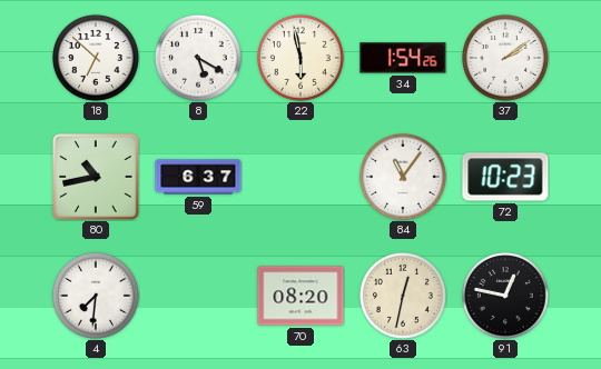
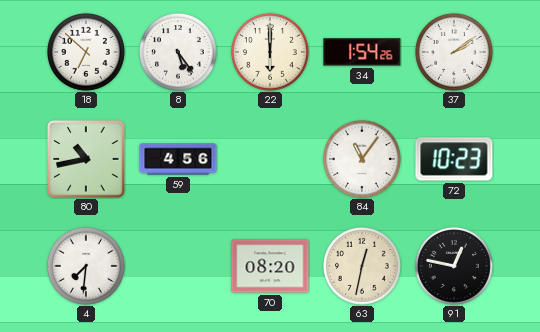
8: 5:20 -> 5:24
22: 5:58 -> 6:00
59: 6:37 -> 4:56
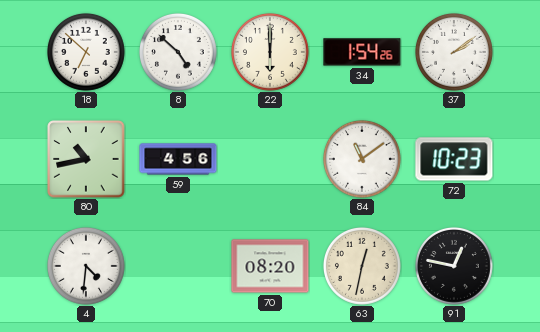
8: 5:24 -> 4:52
84: 11:06 -> 11:09
4: 7:31 -> 4:31
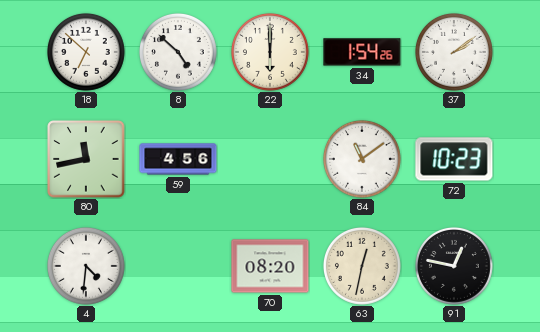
80: 10:43 -> 11:43
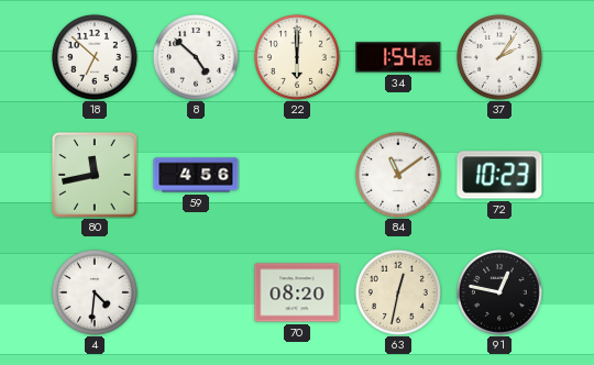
37: 2:09 -> 2:06
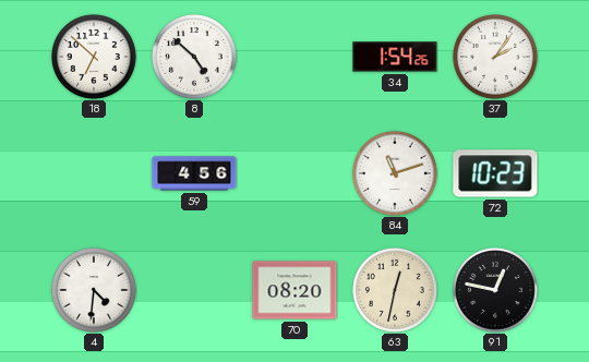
22: 6:00 -> none
80: 11:43 -> none
84: 11:09 -> 11:12
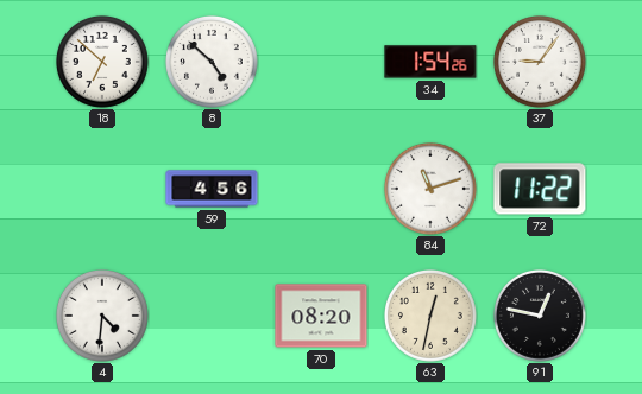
37: 2:06 -> 9:06
72: 10:23 -> 11:22
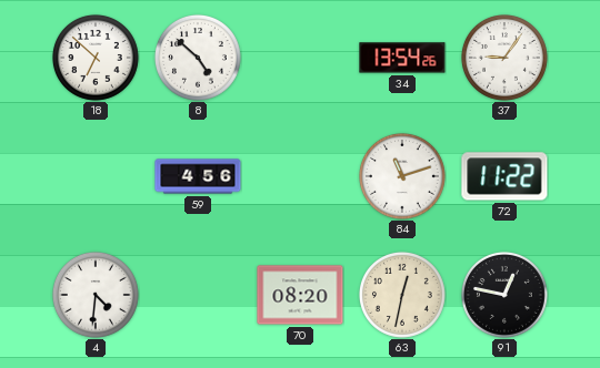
34: 1:54 -> 13:54
